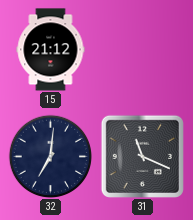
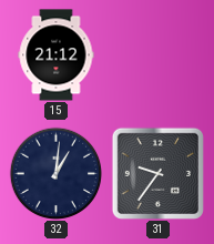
32: 7:01 -> 1:01
31: 11:19 -> 9:36
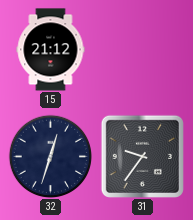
32: 1:01 -> 12:33
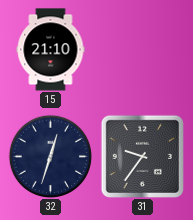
15: 21:12 -> 21:10
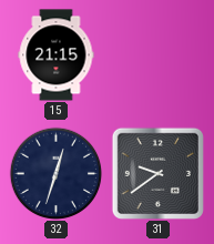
15: 21:10 -> 21:15
31: 9:36 -> 9:39
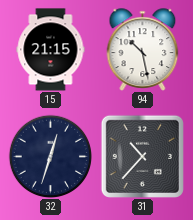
94: none -> 10:28
31: 9:39 -> 10:37
